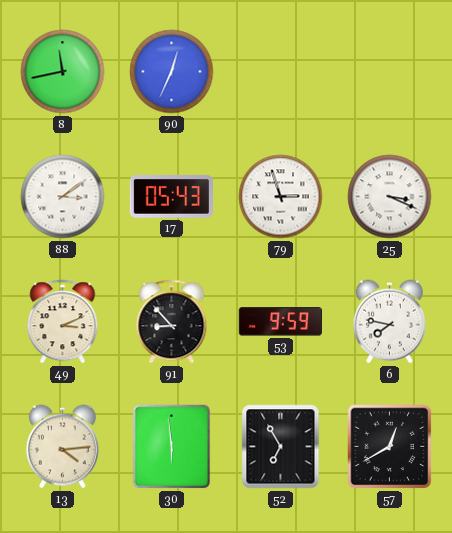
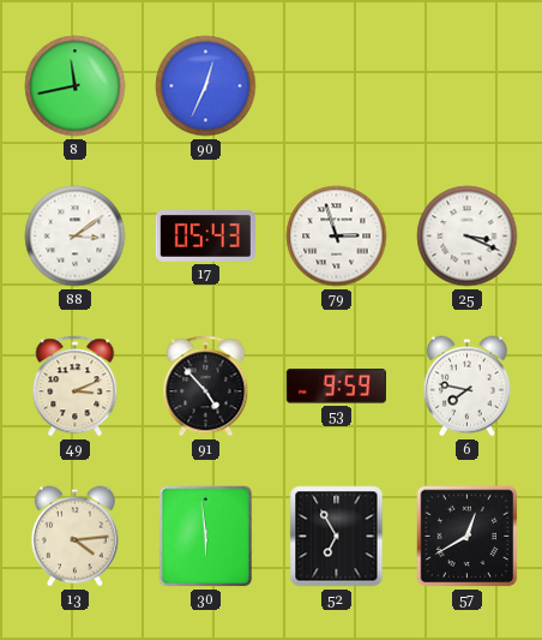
91: 8:53 -> 4:53
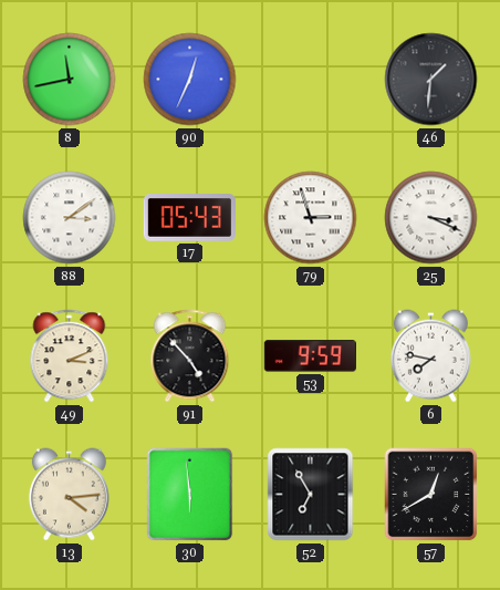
46: none -> 1:31
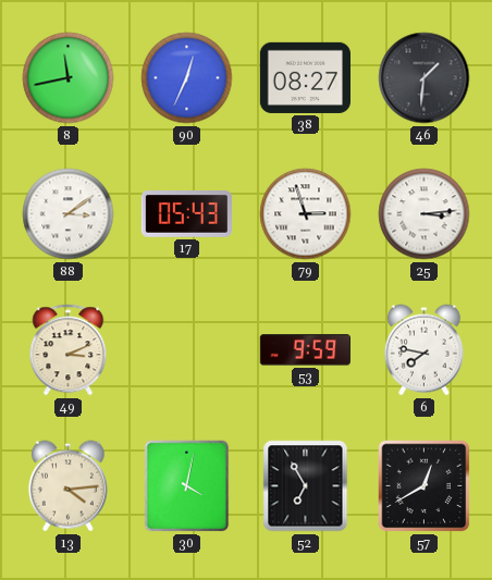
38: none -> 08:27
25: 3:19 -> 3:14
91: 4:53 -> none
30: 5:59 -> 4:02
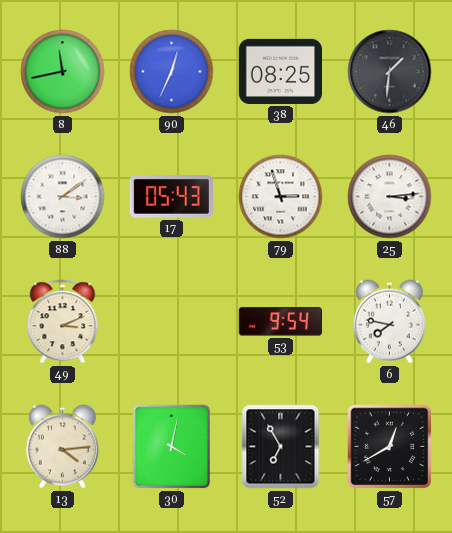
38: 08:27 -> 08:25
53: 9:59 -> 9:54
